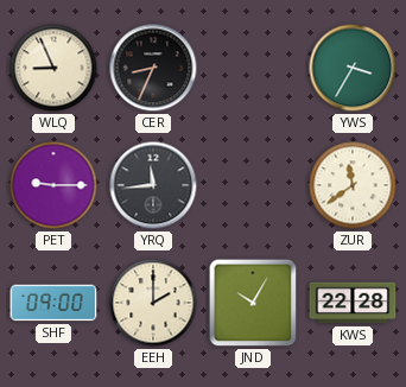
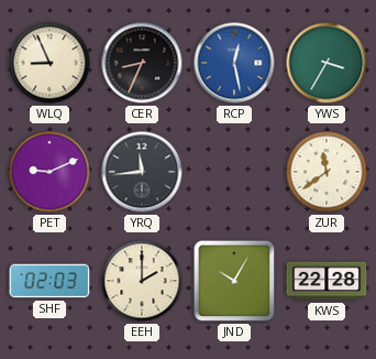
RCP: none -> 12:28
PET: 9:15 -> 9:11
SHF: 09:00 -> 02:03
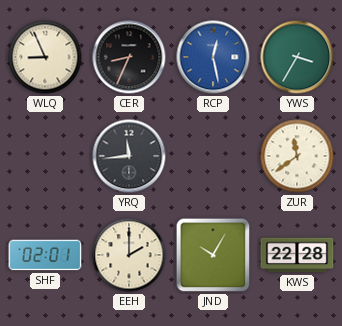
PET: 9:11 -> none
SHF: 02:03 -> 02:01
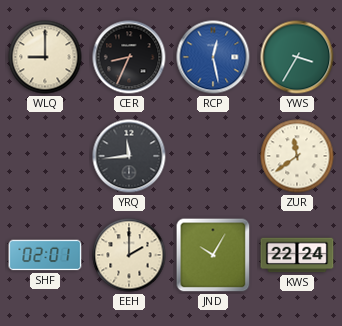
WLQ: 8:56 -> 9:00
KWS: 22:28 -> 22:24
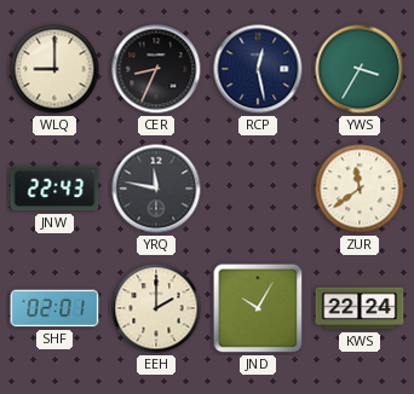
RCP dial: blue -> navy
JNW: none -> 22:43
YRQ: 11:44 -> 11:47
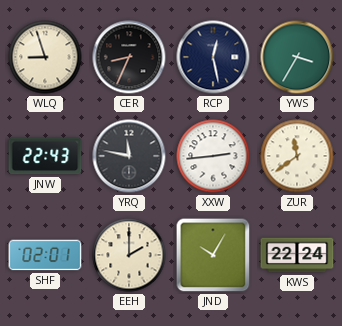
WLQ: 9:00 -> 8:57
XXW: none -> 2:44
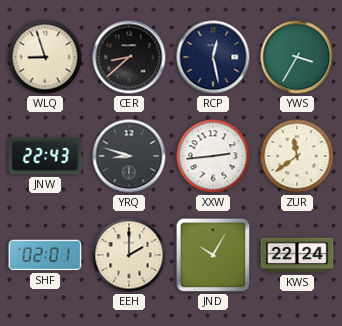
CER: 8:34 -> 8:38
YRQ: 11:47 -> 8:48
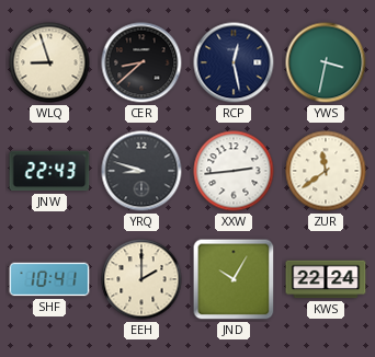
YWS: 3:35 -> 3:32
SHF: 02:01 -> 10:41
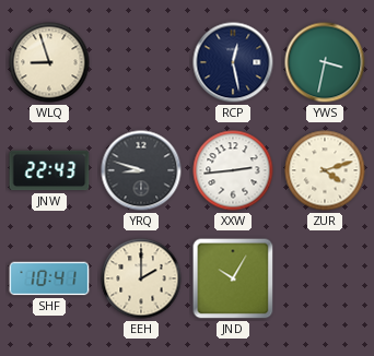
CER: 8:38 -> none
ZUR: 11:39 -> 4:12
KWS: 22:24 -> none
